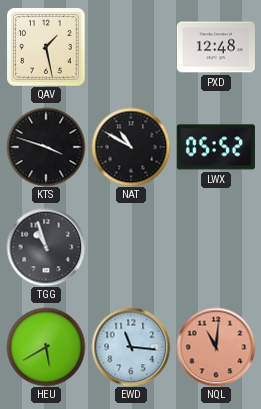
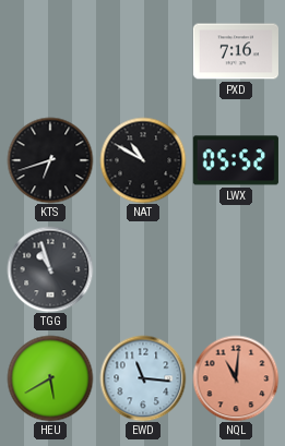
QAV: 1:28 -> none
PXD: 12:48 -> 7:16
KTS: 3:48 -> 6:42
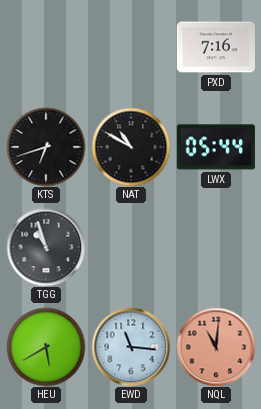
LWX: 05:52 -> 05:44
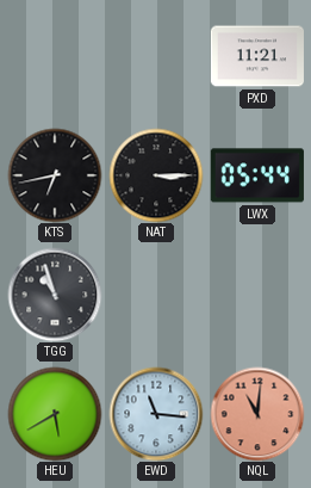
PXD: 7:16 -> 11:21
KTS: 6:42 -> 6:43
NAT: 10:50 -> 3:15
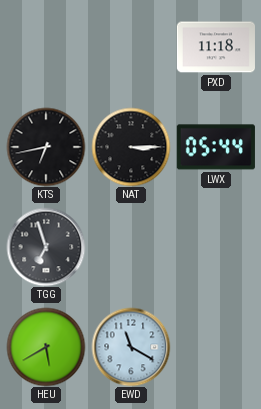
PXD: 11:21 -> 11:18
TGG: 10:57 -> 6:57
EWD: 11:16 -> 11:20
NQL: 11:01 -> none
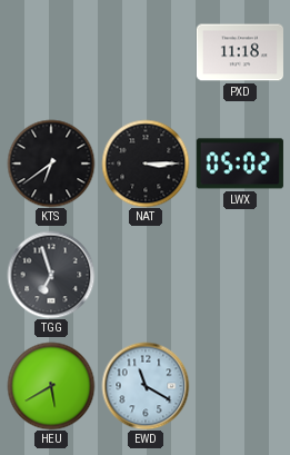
KTS: 6:43 -> 6:39
LWX: 05:44 -> 05:02
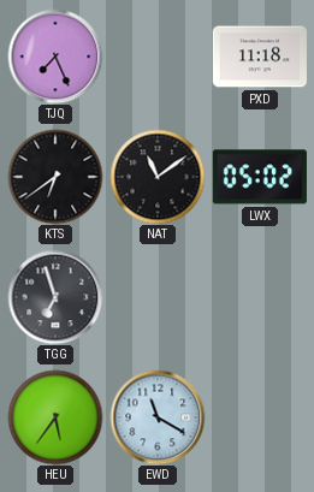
TJQ: none -> 7:26
NAT: 3:15 -> 11:09
HEU: 5:40 -> 5:36
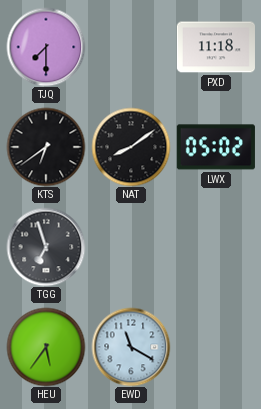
TJQ: 7:26 -> 7:30
NAT: 11:09 -> 8:09
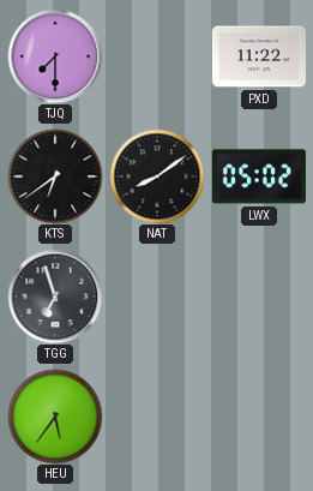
PXD: 11:18 -> 11:22
EWD: 11:20 -> none
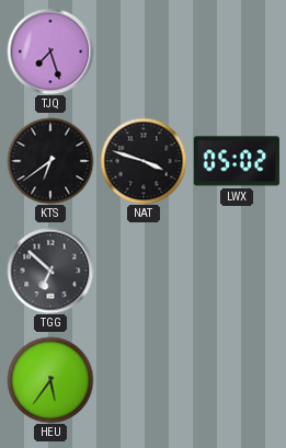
TJQ: 7:30 -> 7:27
PXD: 11:22 -> none
NAT: 8:09 -> 3:48
TGG: 6:57 -> 6:52
